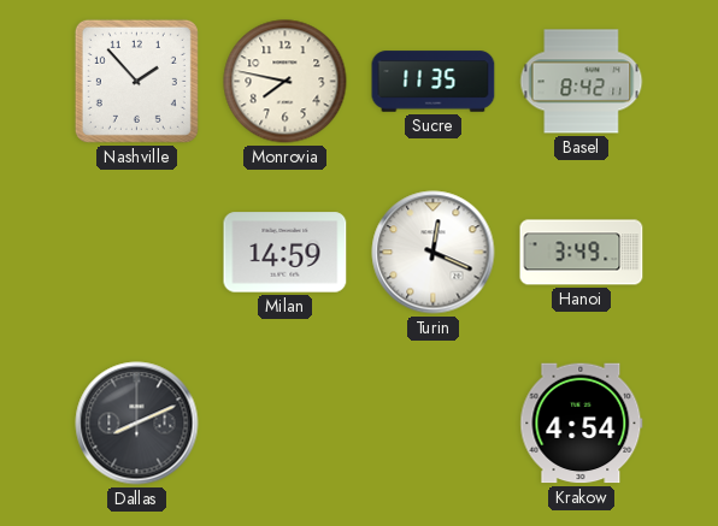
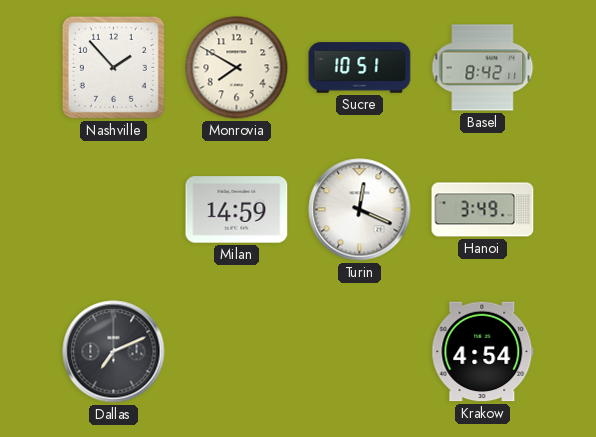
Monrovia: 7:47 -> 7:50
Sucre: 11:35 -> 10:51
Dallas: 8:11 -> 7:11
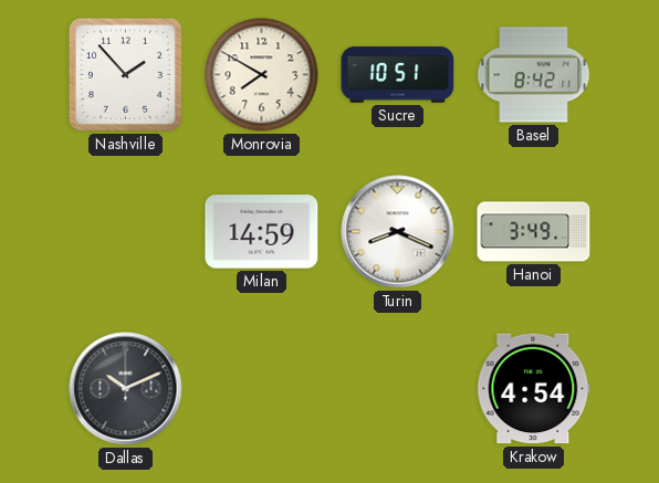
Turin: 12:19 -> 8:19
Dallas: 7:11 -> 10:11
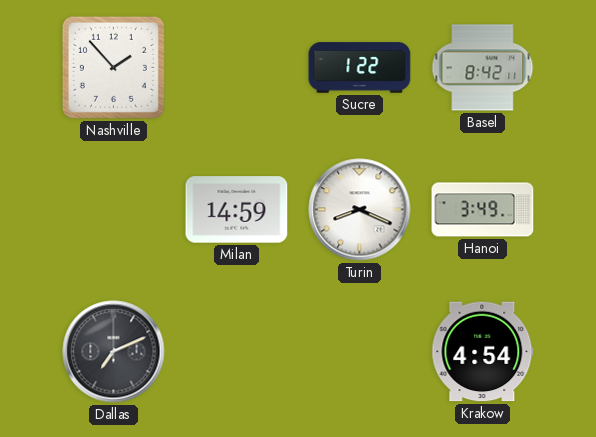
Monrovia: 7:50 -> none
Sucre: 10:51 -> 1:22
Dallas: 10:11 -> 7:11
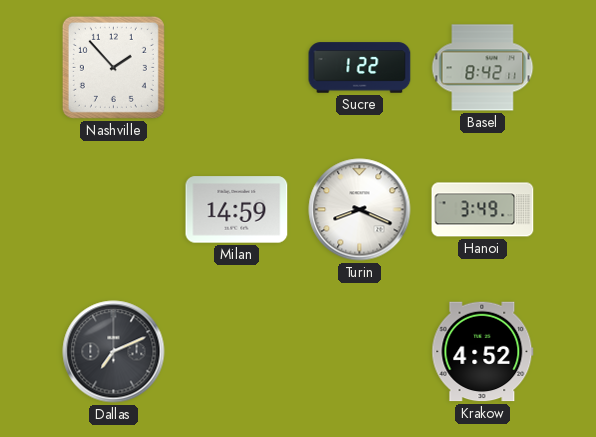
Krakow: 4:54 -> 4:52
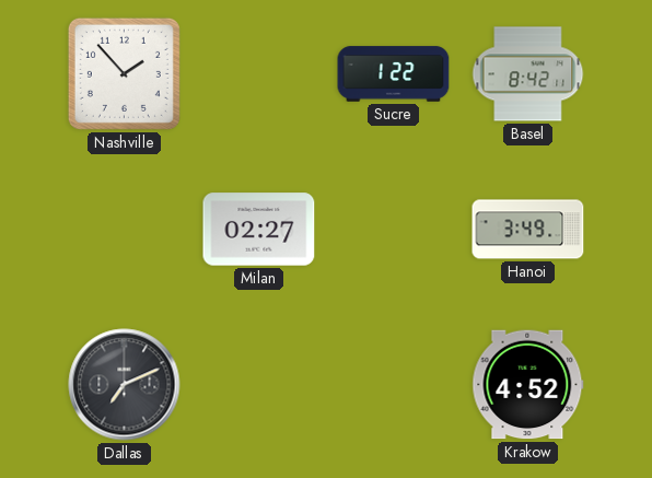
Milan: 14:59 -> 02:27
Turin: 8:19 -> none
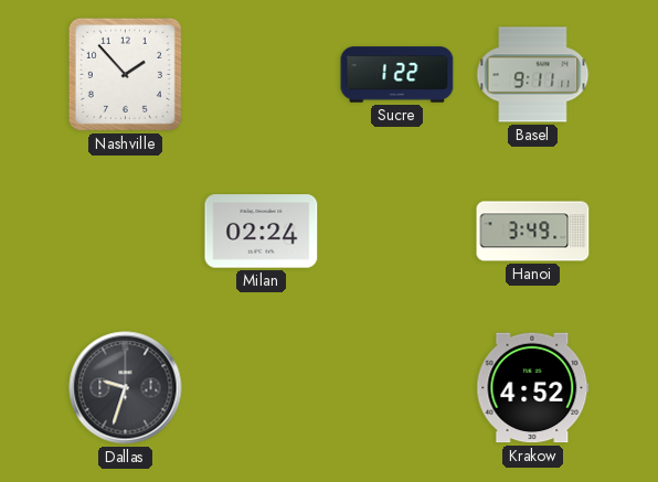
Basel: 8:42 -> 9:11
Milan: 02:27 -> 02:24
Dallas: 7:11 -> 9:33
